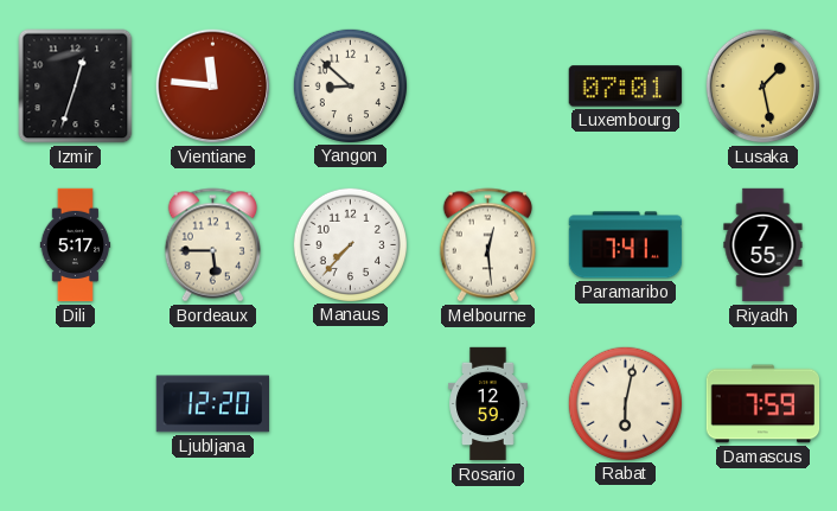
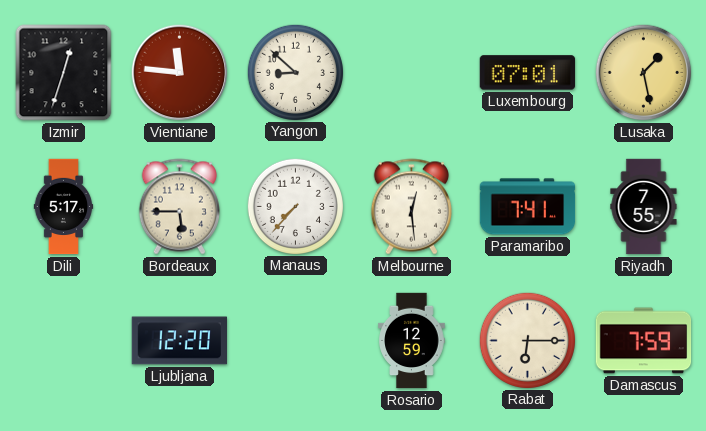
Rabat: 6:02 -> 6:15
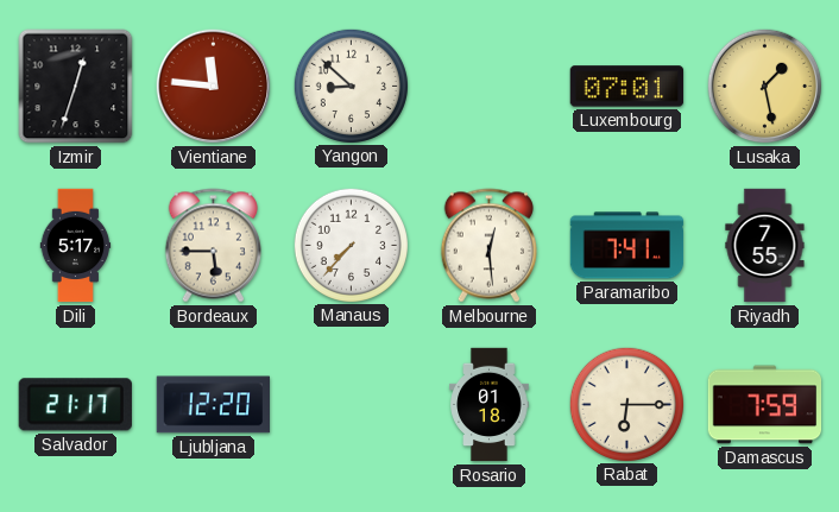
Salvador: none -> 21:17
Rosario: 12:59 -> 01:18
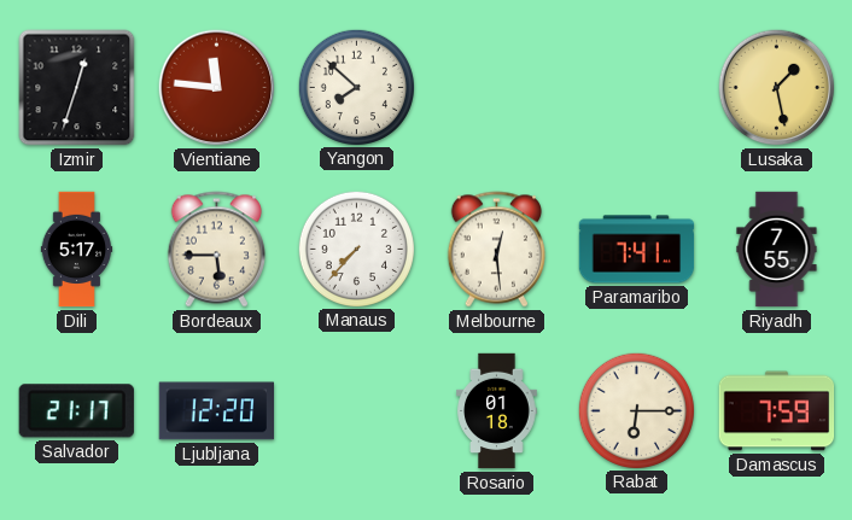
Yangon: 8:52 -> 7:52
Luxembourg: 07:01 -> none
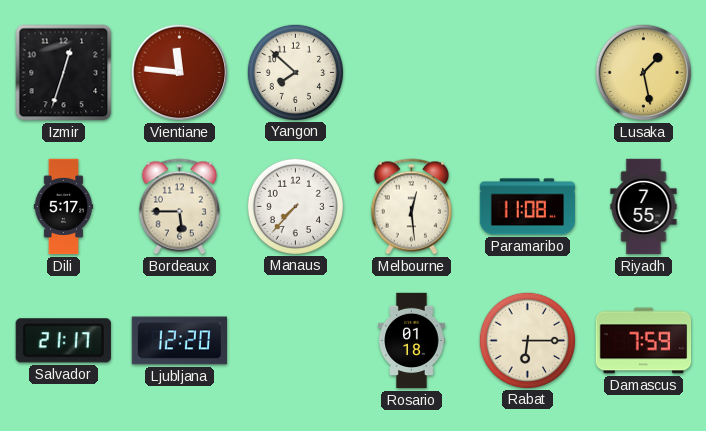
Paramaribo: 7:41 -> 11:08
